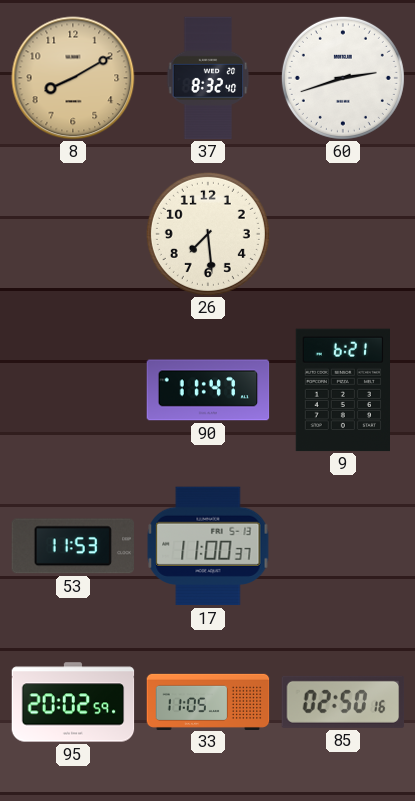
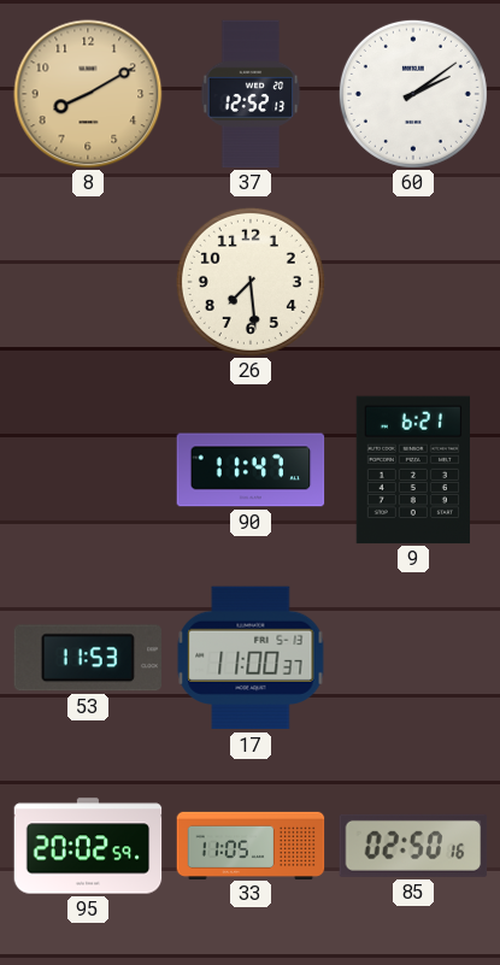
37: 8:32 -> 12:52
60: 2:42 -> 2:09
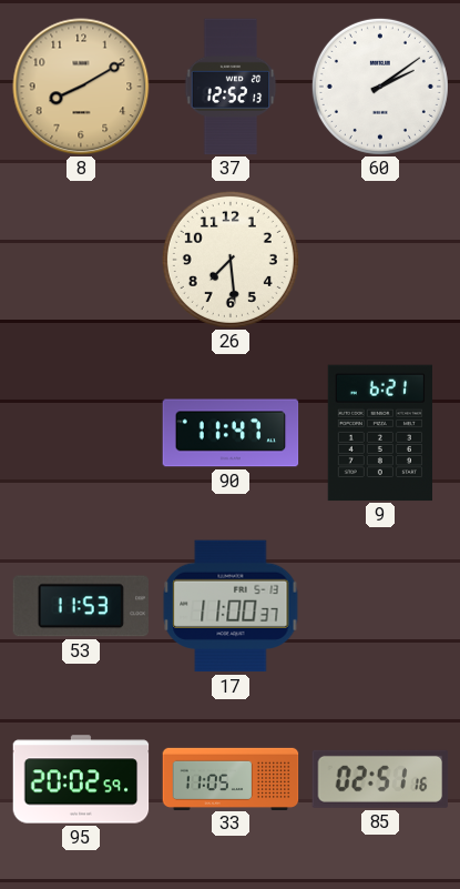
85: 02:50 -> 02:51
